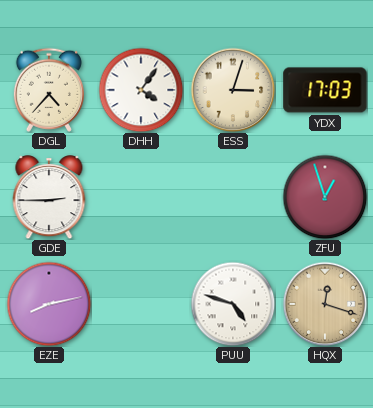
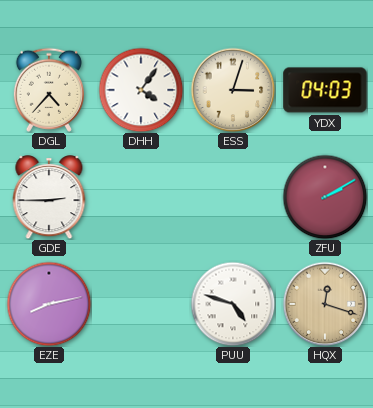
YDX: 17:03 -> 04:03
ZFU: 12:57 -> 2:10
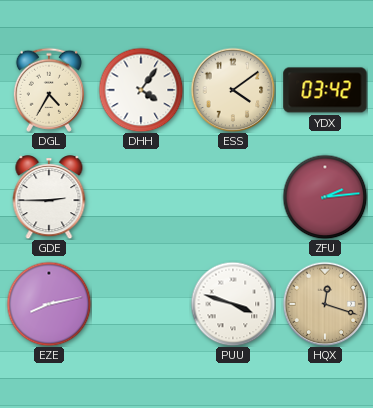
DGL: 4:37 -> 4:35
ESS: 3:03 -> 4:09
YDX: 04:03 -> 03:42
ZFU: 2:10 -> 2:14
PUU: 4:48 -> 3:48
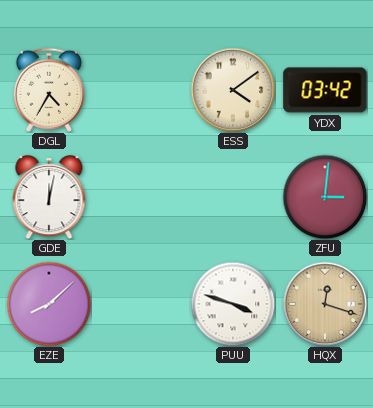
DHH: 4:06 -> none
GDE: 2:45 -> 12:02
ZFU: 2:14 -> 3:01
EZE: 8:13 -> 8:08
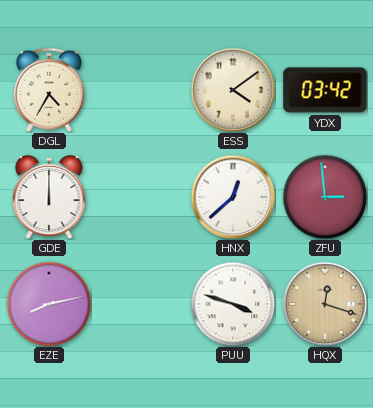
GDE: 12:02 -> 12:00
HNX: none -> 12:38
ZFU: 3:01 -> 2:59
EZE: 8:08 -> 8:13
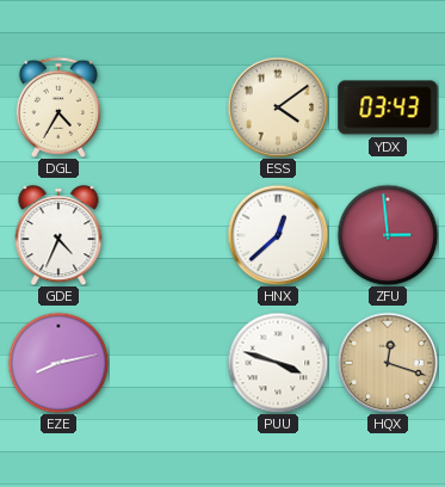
YDX: 03:42 -> 03:43
GDE: 12:00 -> 4:34
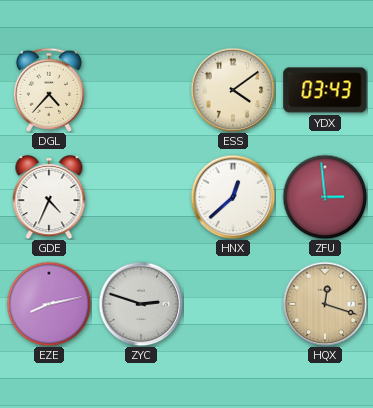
DGL: 4:35 -> 4:37
ZYC: none -> 2:48
PUU: 3:48 -> none
